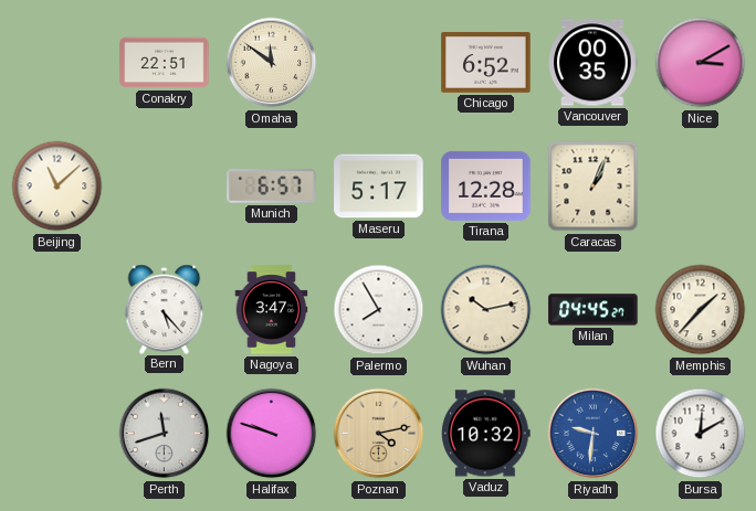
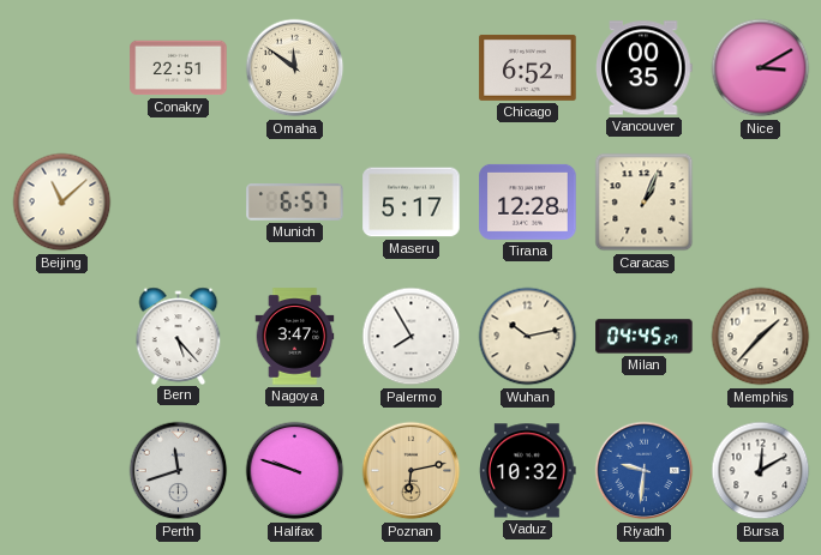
Poznan: 4:13 -> 6:13
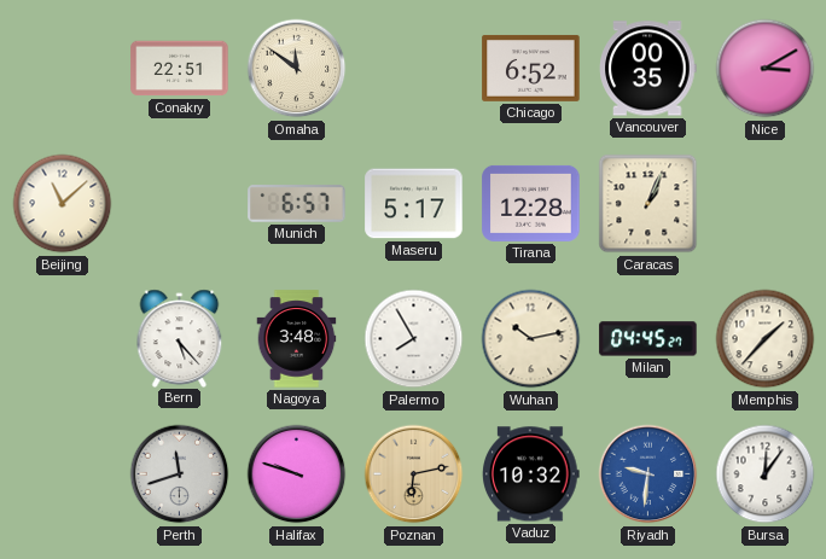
Nagoya: 3:47 -> 3:48
Bursa: 12:10 -> 12:06
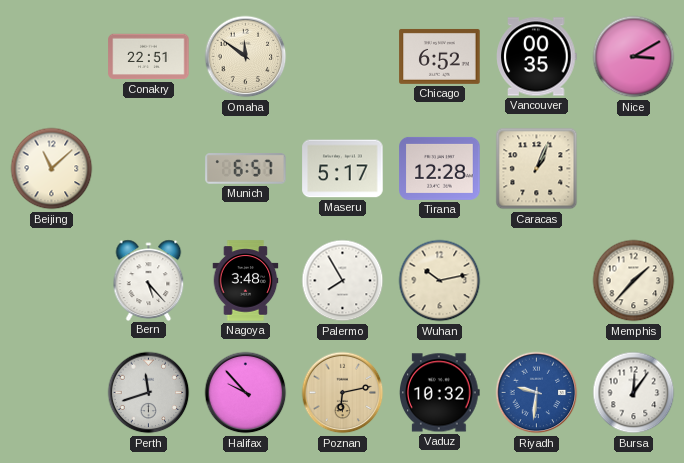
Milan: 04:45 -> none
Halifax: 9:48 -> 9:53
